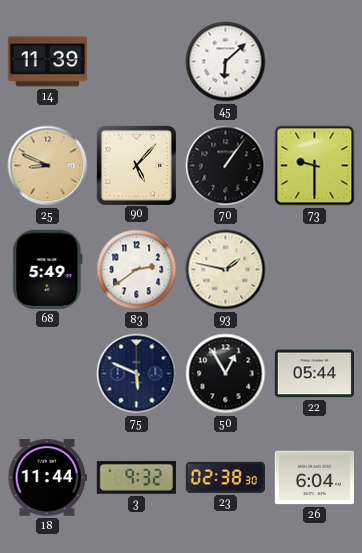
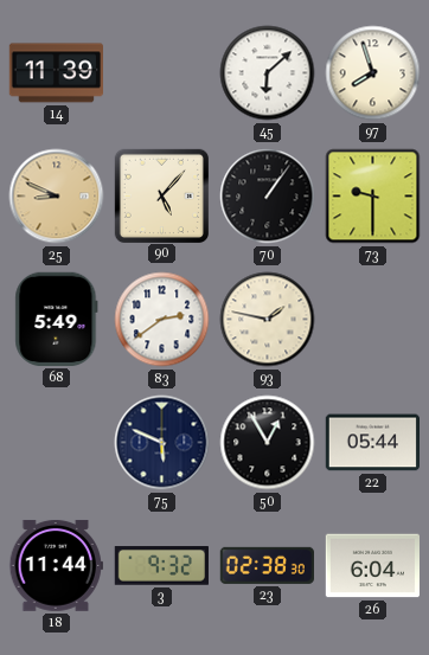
97: none -> 7:57
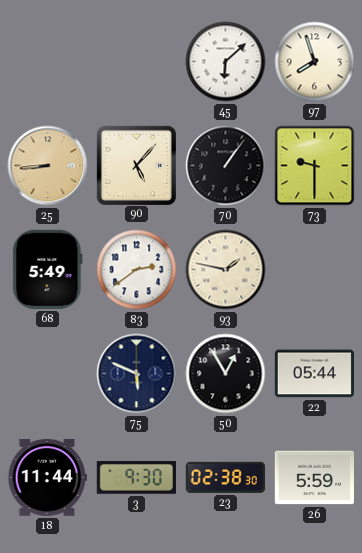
14: 11:39 -> none
25: 8:49 -> 8:44
3: 9:32 -> 9:30
26: 6:04 -> 5:59
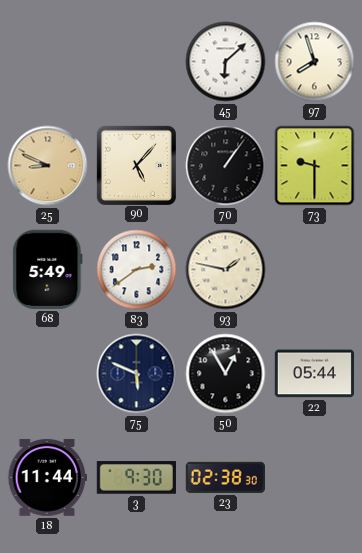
25: 8:44 -> 8:49
26: 5:59 -> none
